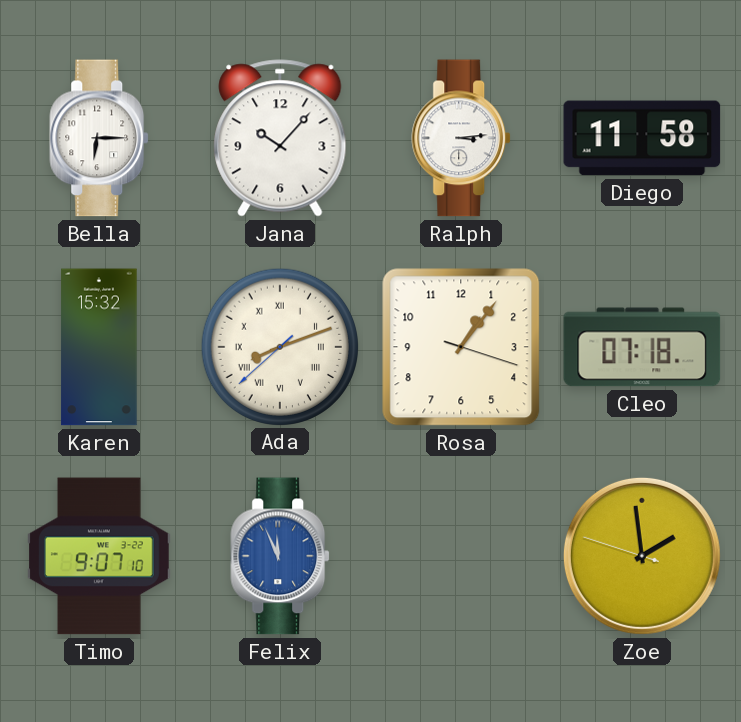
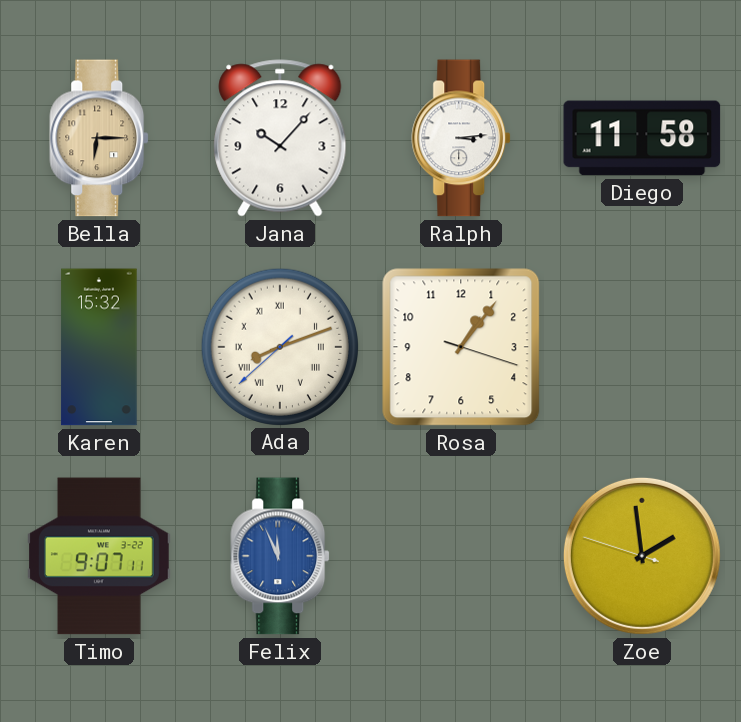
Bella dial: white -> champagne
Cleo: 07:18 -> none
Timo: 9:07:10 -> 9:07:11
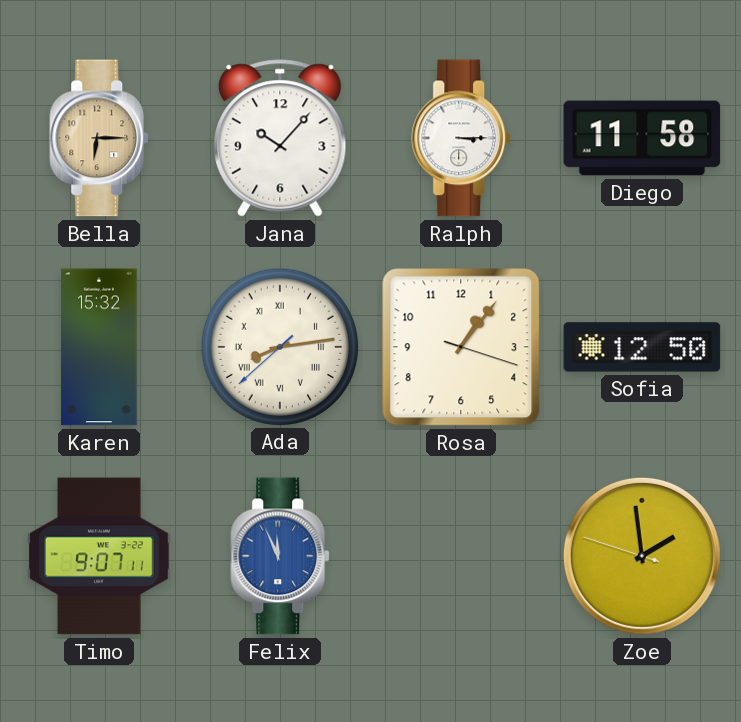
Ralph: 3:14 -> 3:15
Ada: 8:11 -> 8:13
Sofia: none -> 12:50
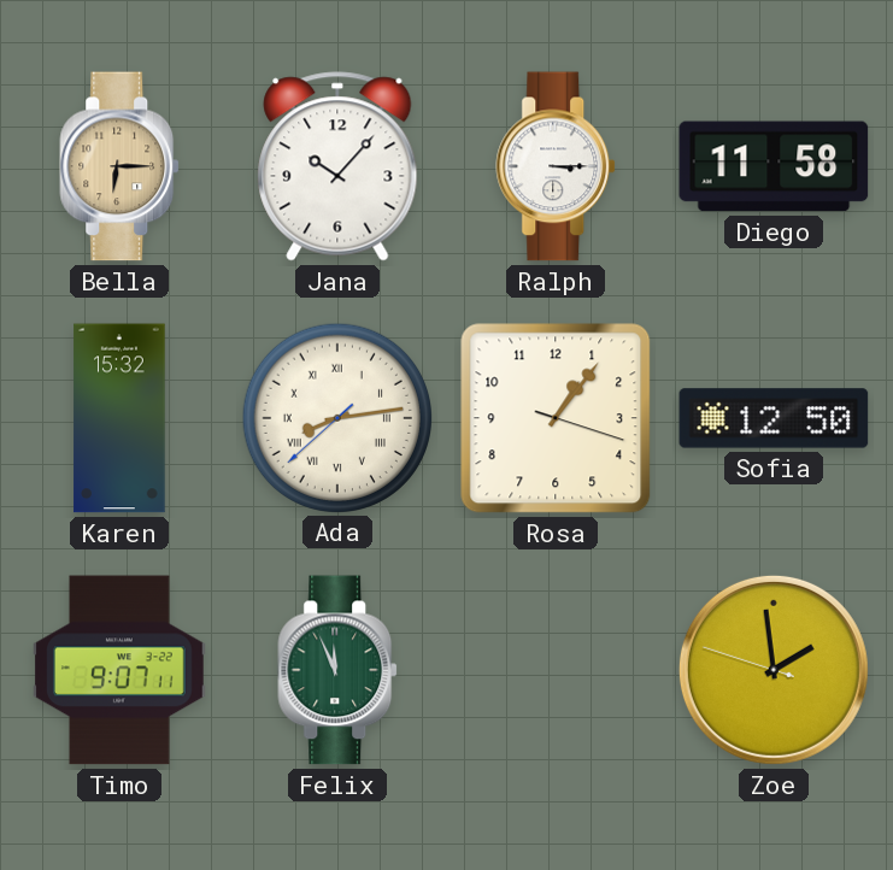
Felix dial: blue -> green
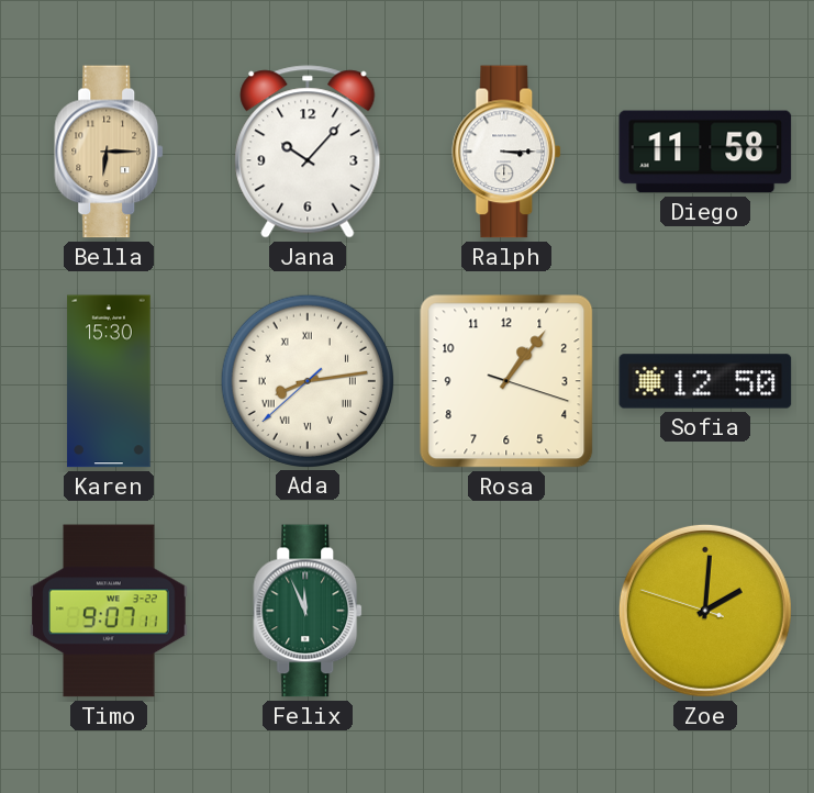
Karen: 15:32 -> 15:30
Zoe: 1:58 -> 2:00
